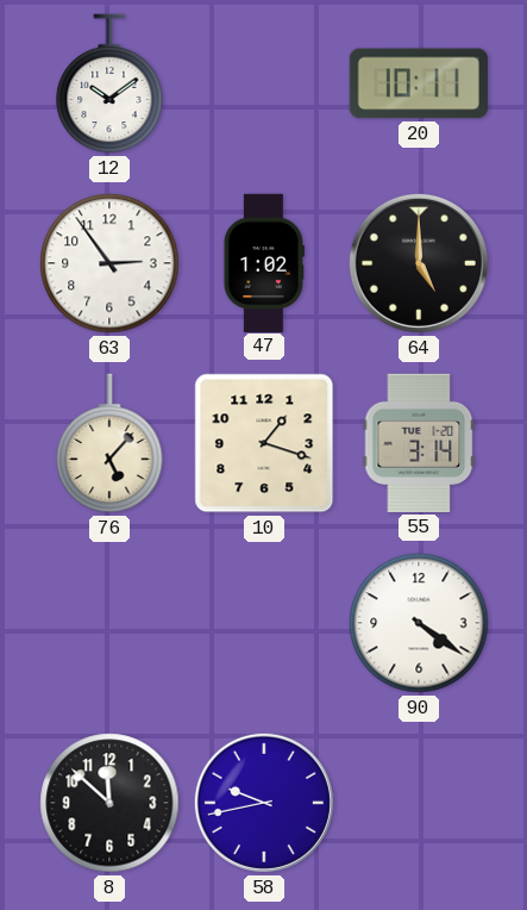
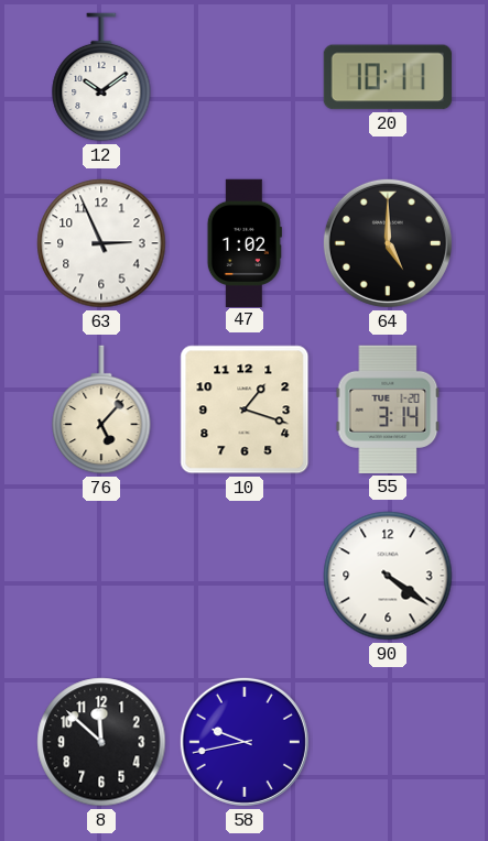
63: 2:54 -> 2:56
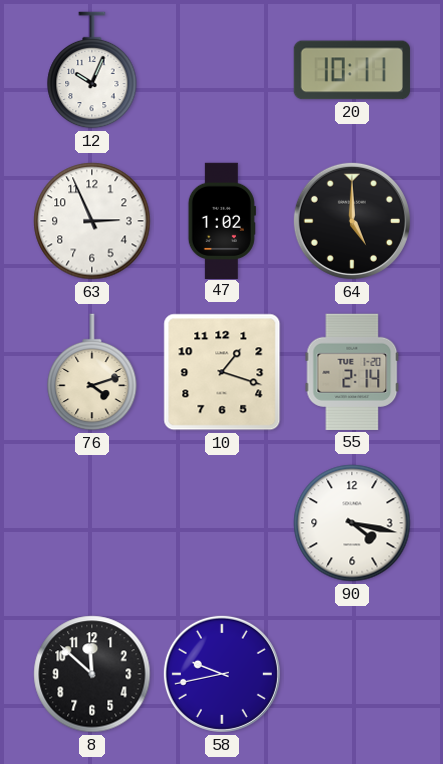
12: 10:09 -> 10:04
76: 5:07 -> 4:12
55: 3:14 -> 2:14
90: 4:21 -> 4:17
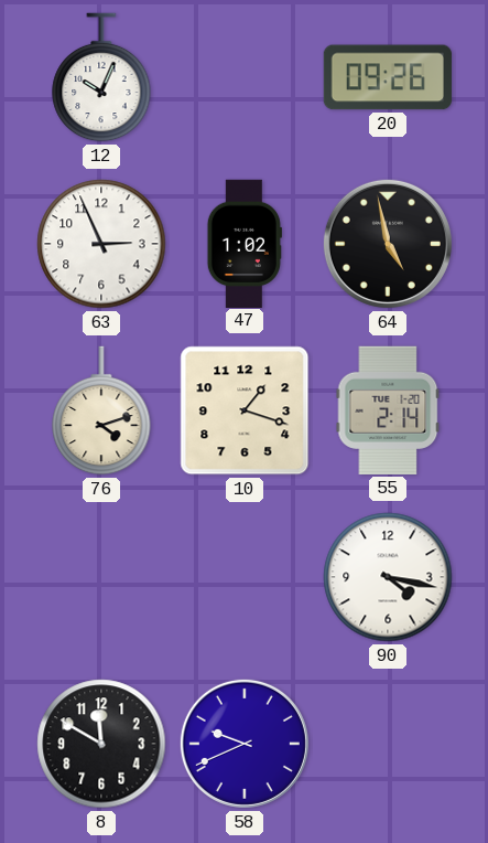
20: 10:11 -> 09:26
64: 5:00 -> 4:58
8: 11:52 -> 11:50
58: 9:43 -> 9:41
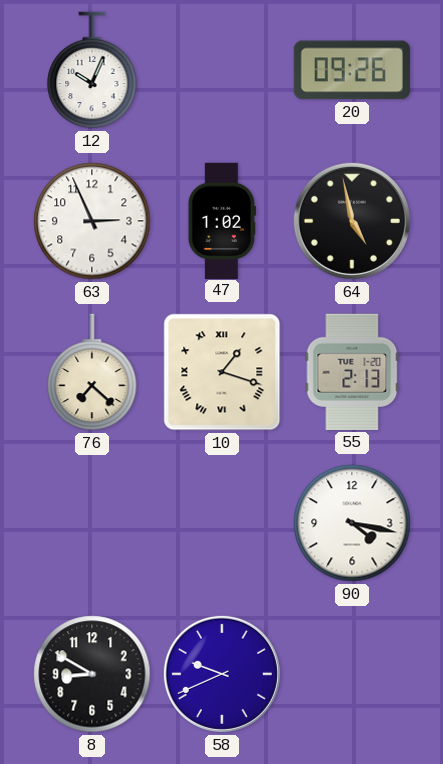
76: 4:12 -> 7:22
10 numerals: Arabic -> Roman
55: 2:14 -> 2:13
8: 11:50 -> 8:50
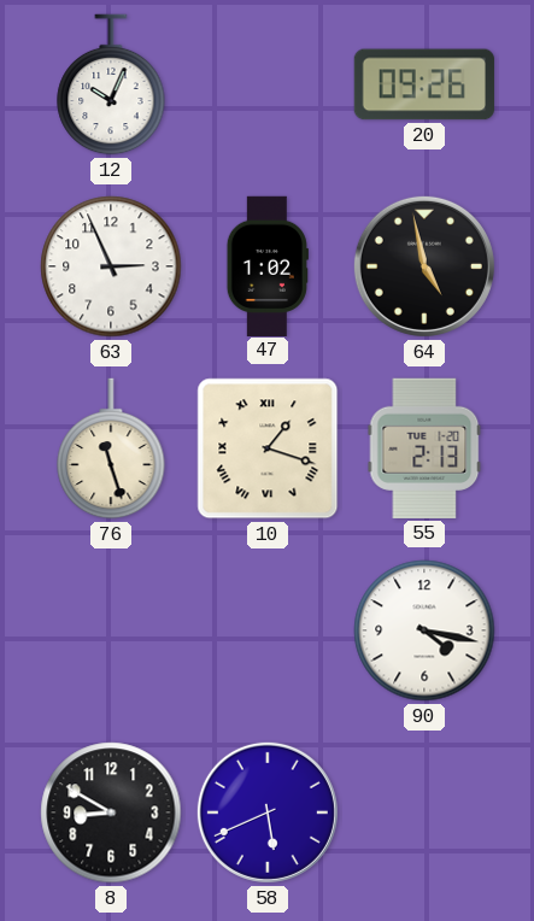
76: 7:22 -> 11:27
58: 9:41 -> 5:41
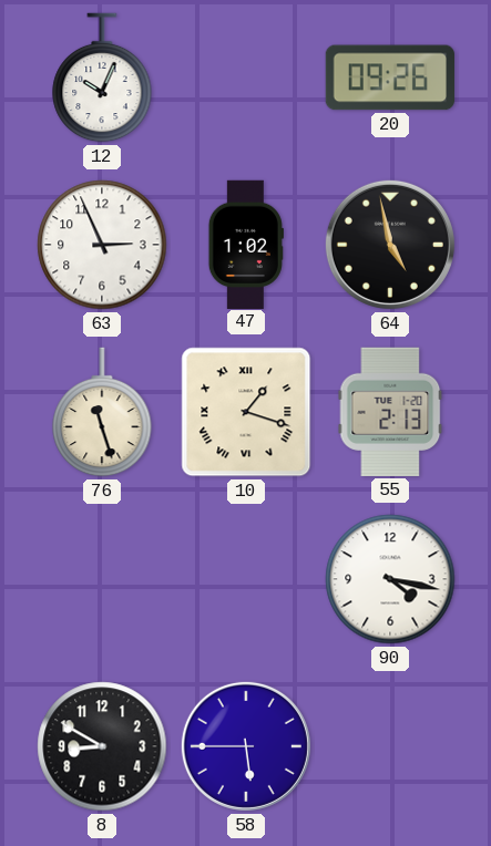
58: 5:41 -> 5:45
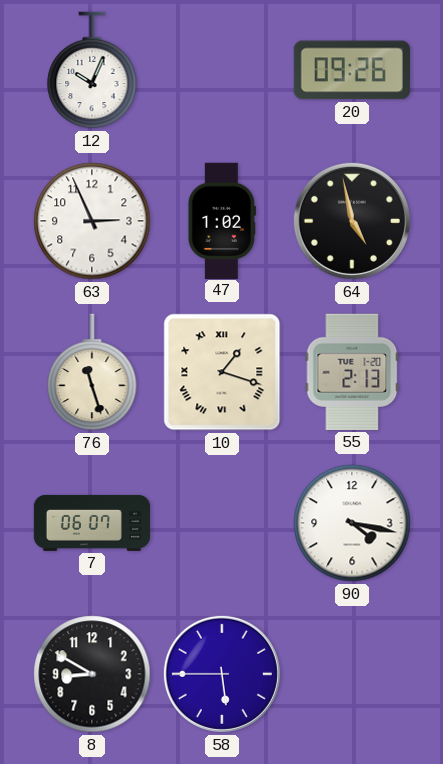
7: none -> 06:07
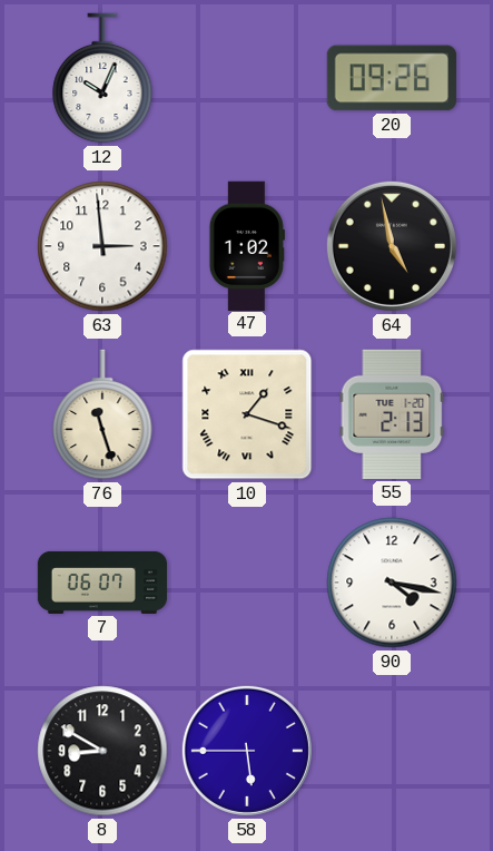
63: 2:56 -> 2:59
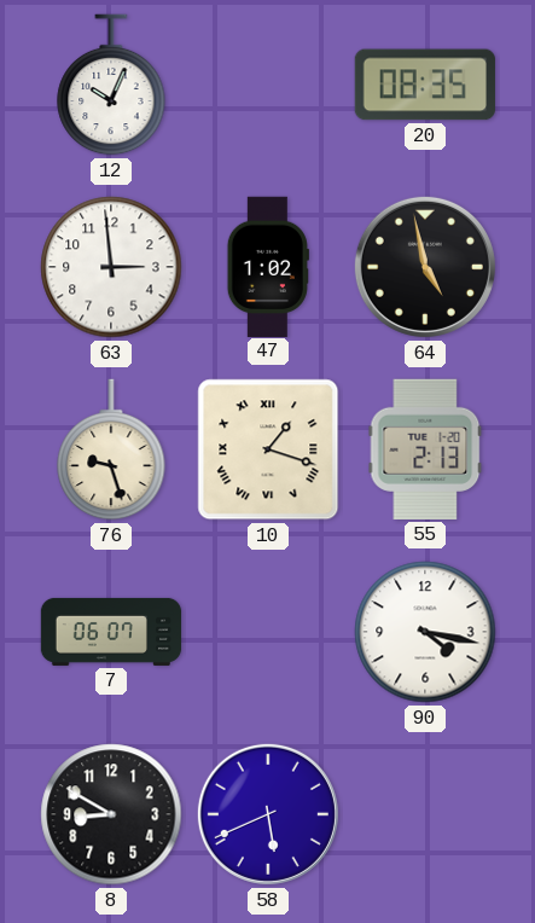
20: 09:26 -> 08:35
76: 11:27 -> 9:27
58: 5:45 -> 5:41
